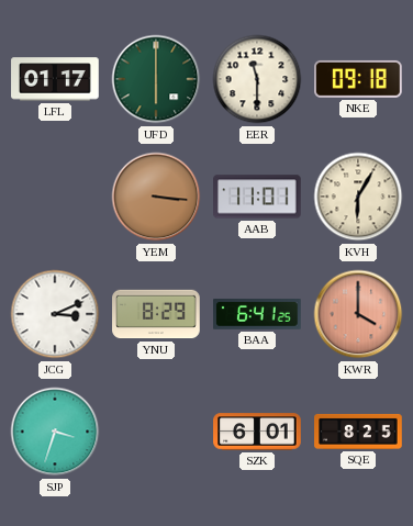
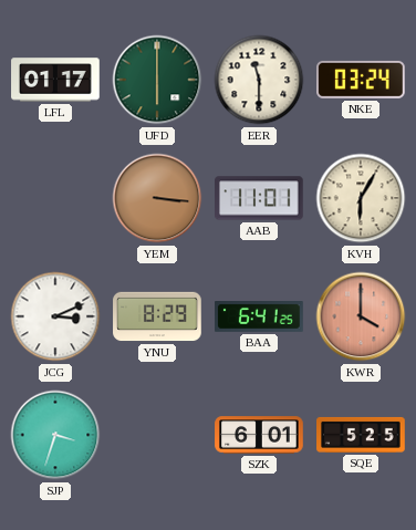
NKE: 09:18 -> 03:24
SQE: 8:25 -> 5:25
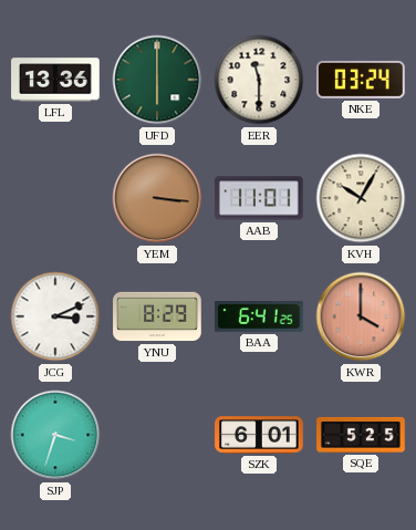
LFL: 01:17 -> 13:36
KVH: 6:05 -> 10:05
